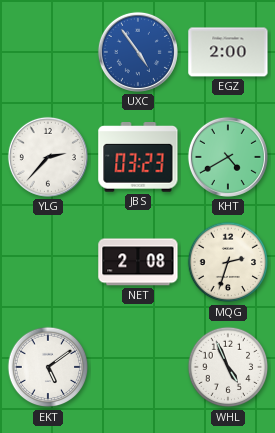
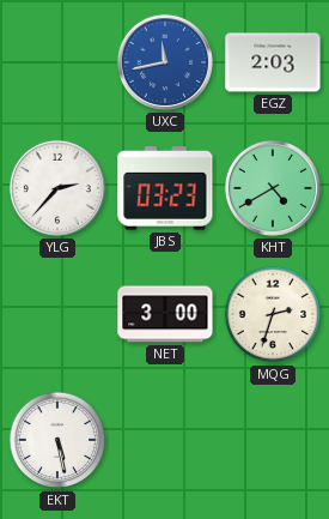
UXC: 4:54 -> 11:43
EGZ: 2:00 -> 2:03
NET: 2:08 -> 3:00
EKT: 5:09 -> 5:28
WHL: 4:56 -> none
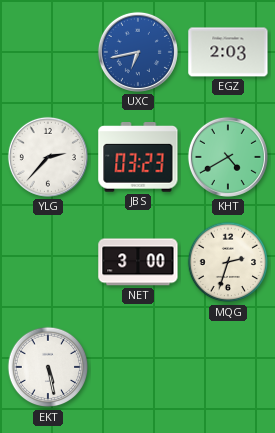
UXC: 11:43 -> 6:43
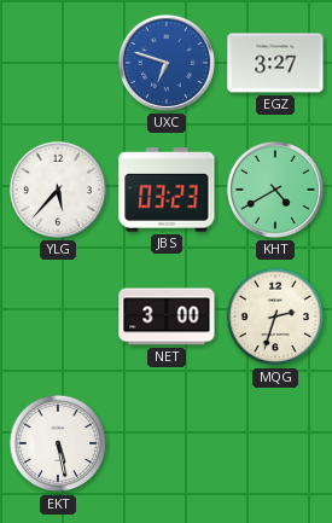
UXC: 6:43 -> 6:48
EGZ: 2:03 -> 3:27
YLG: 2:37 -> 5:37
